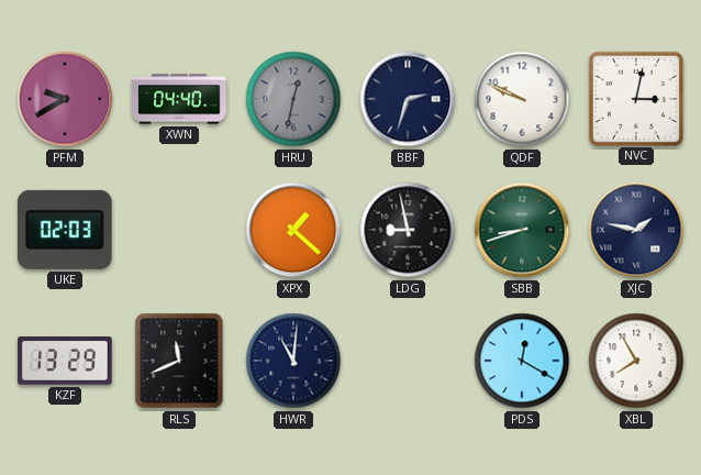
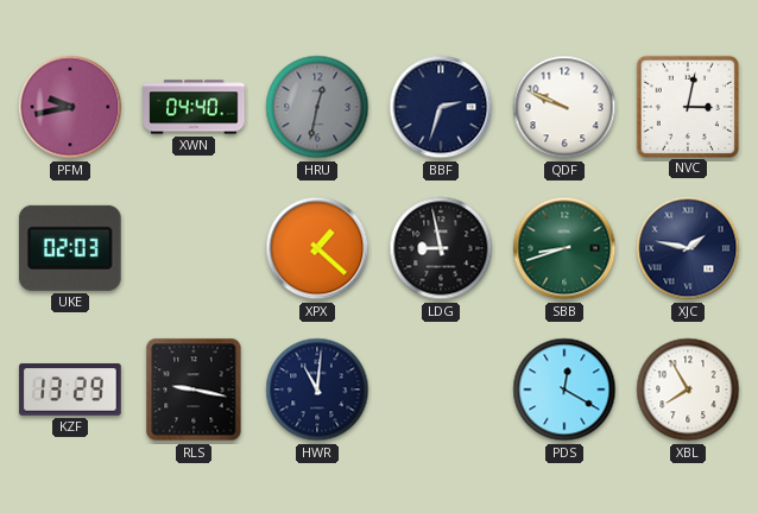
PFM: 9:40 -> 9:43
RLS: 11:41 -> 9:17
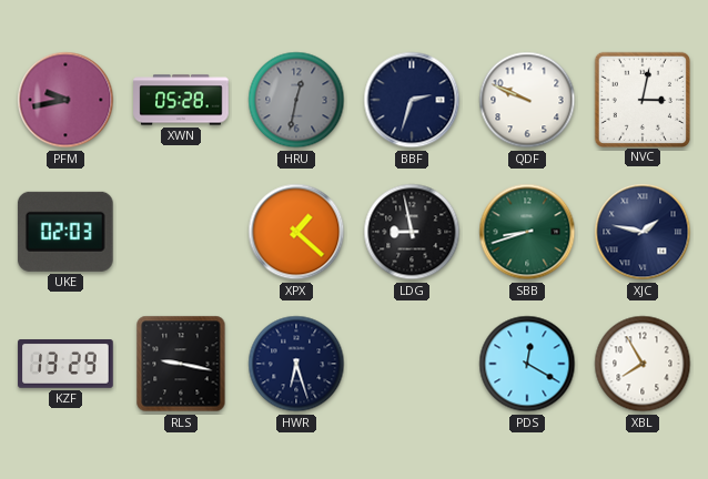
XWN: 04:40 -> 05:28
HWR: 11:01 -> 6:27
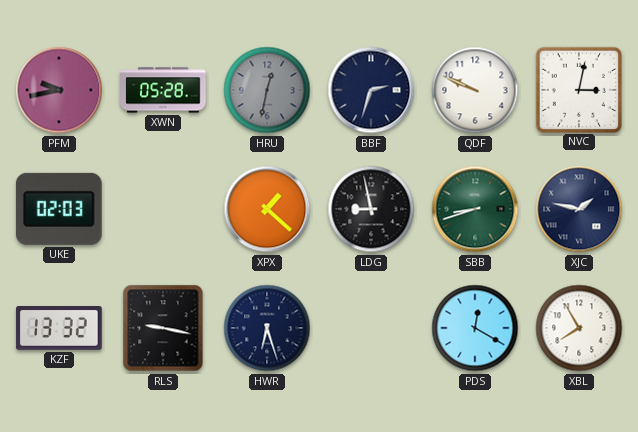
KZF: 13:29 -> 13:32
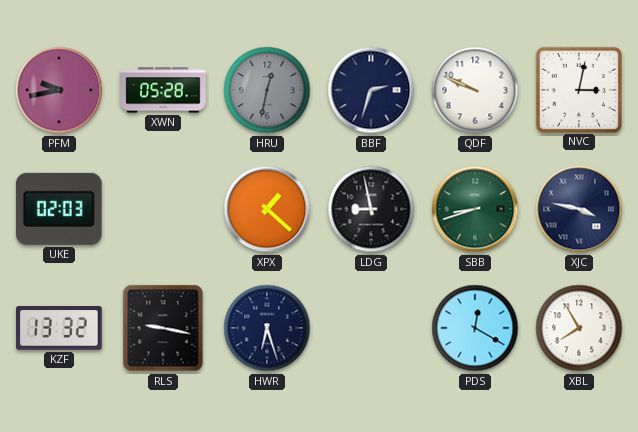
XJC: 1:47 -> 3:47
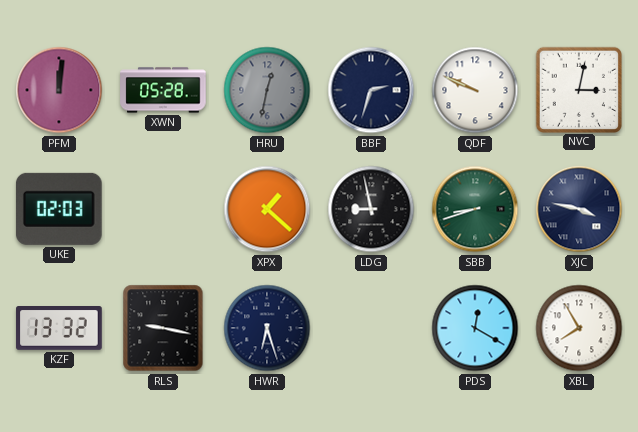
PFM: 9:43 -> 12:01
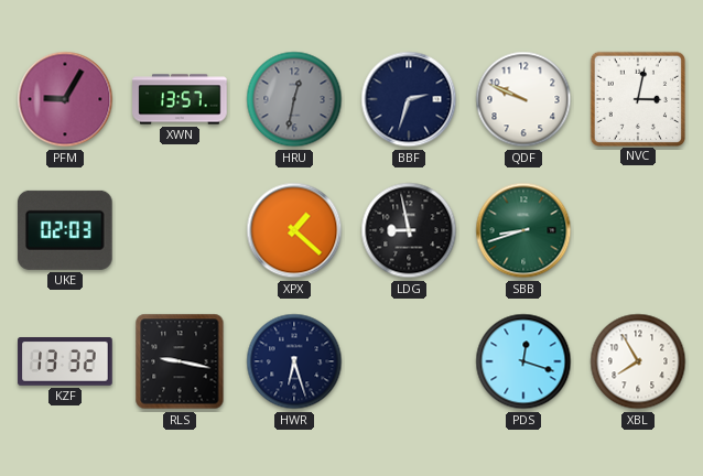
PFM: 12:01 -> 9:05
XWN: 05:28 -> 13:57
XJC: 3:47 -> none
PDS: 12:20 -> 12:18
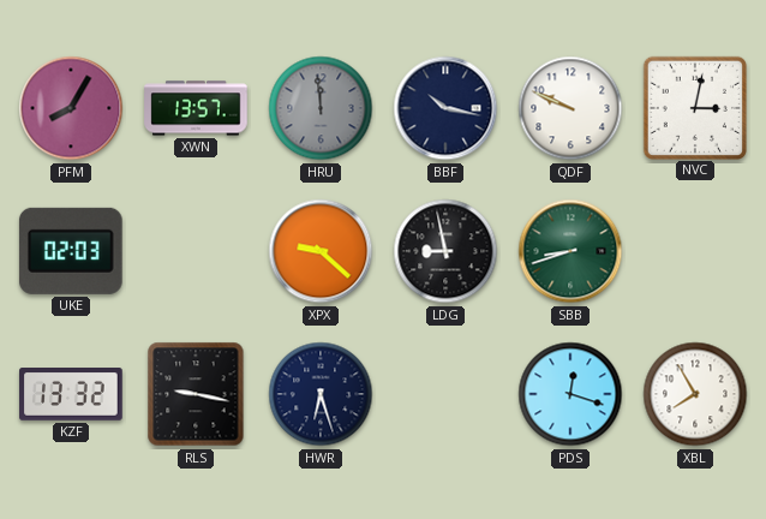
PFM: 9:05 -> 8:05
HRU: 12:32 -> 11:59
BBF: 2:33 -> 10:17
XPX: 1:22 -> 9:22
